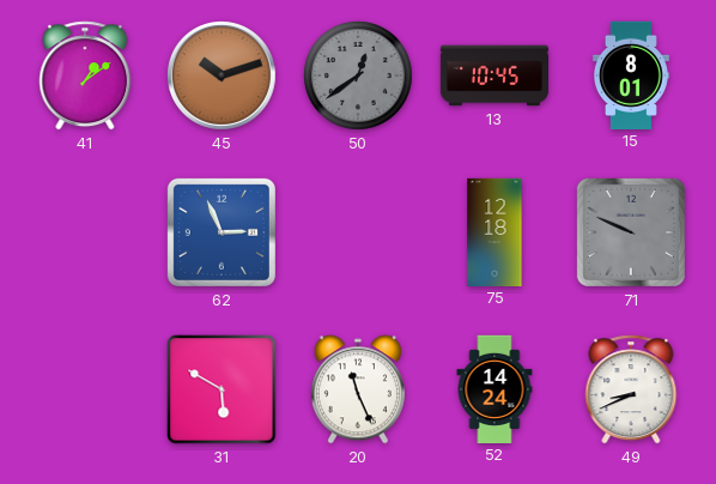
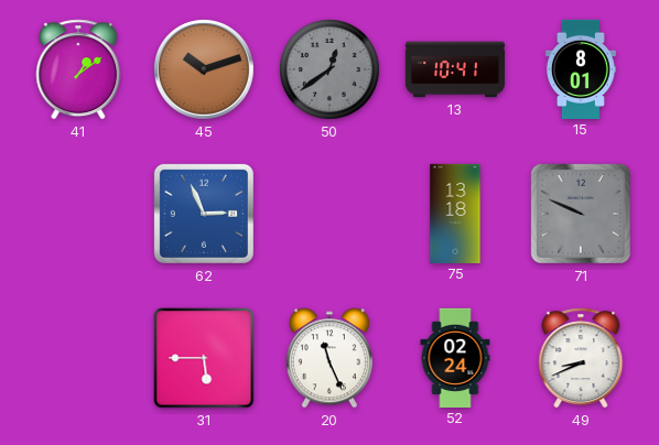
13: 10:45 -> 10:41
75: 12:18 -> 13:18
31: 5:50 -> 5:45
52: 14:24 -> 02:24
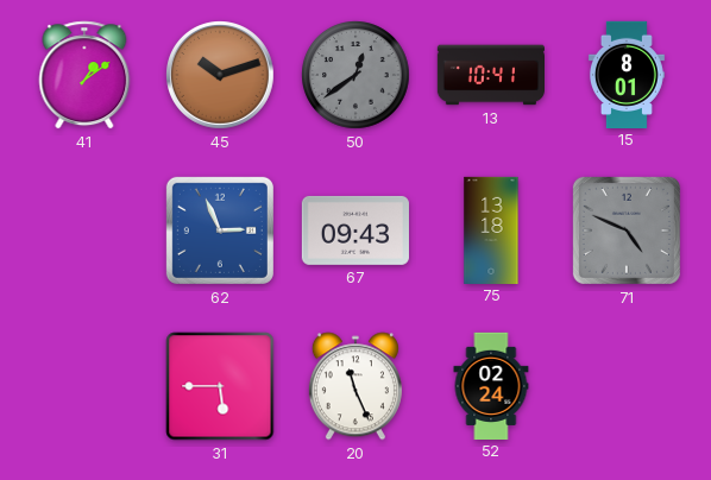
67: none -> 09:43
71: 9:49 -> 4:49
49: 8:41 -> none
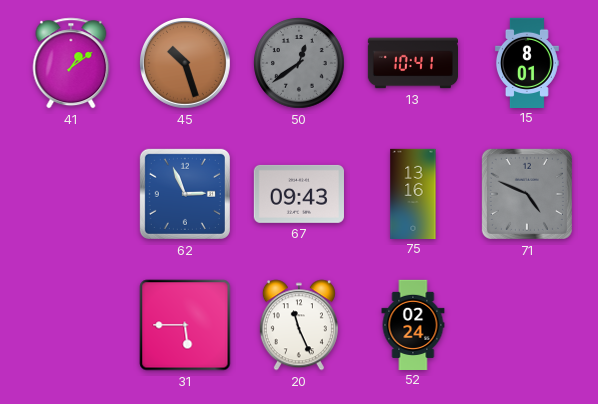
45: 10:12 -> 10:27
75: 13:18 -> 13:16
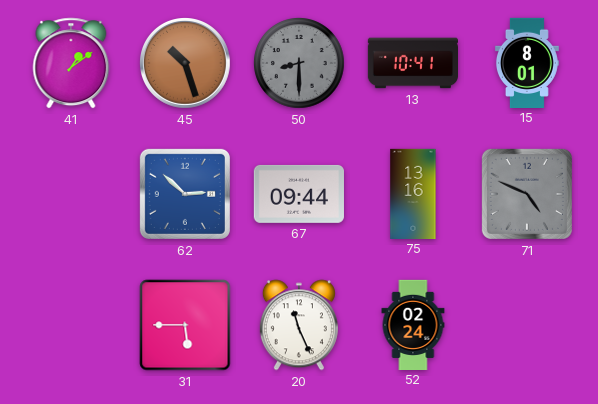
50: 12:39 -> 8:30
62: 2:56 -> 2:52
67: 09:43 -> 09:44
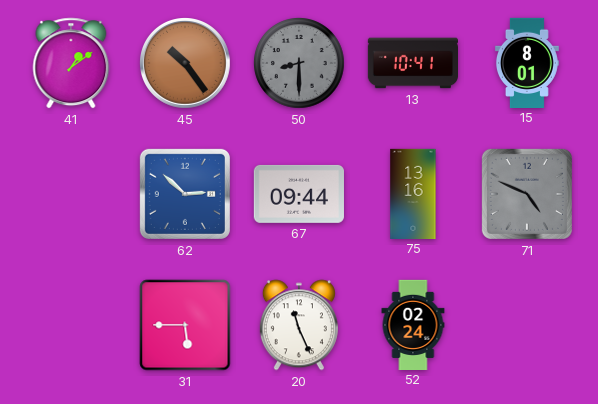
45: 10:27 -> 10:24
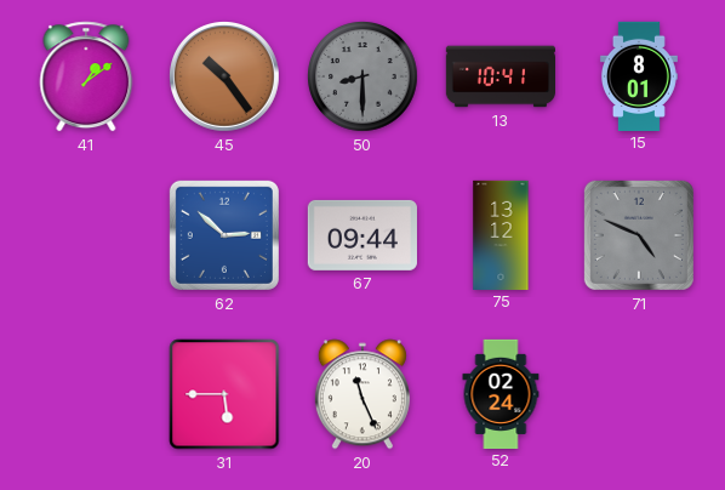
75: 13:16 -> 13:12
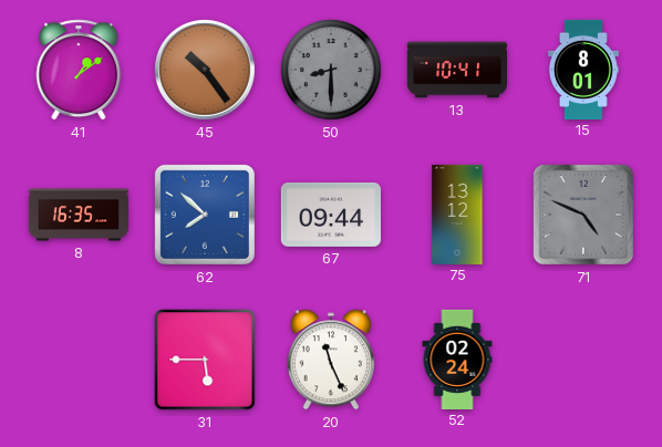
8: none -> 16:35
62: 2:52 -> 7:52
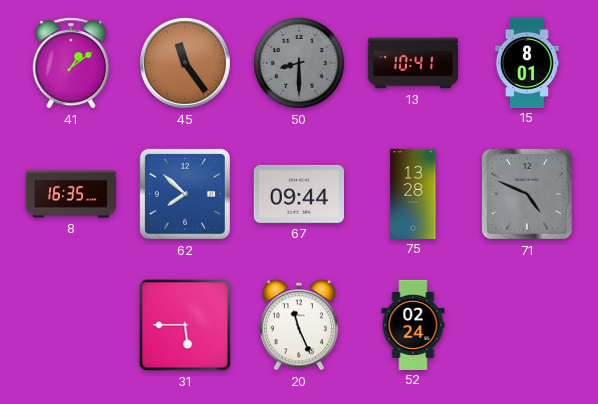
45: 10:24 -> 11:24
75: 13:12 -> 13:28
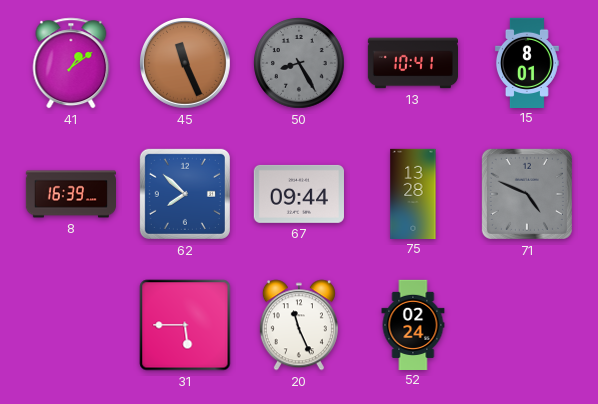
45: 11:24 -> 11:26
50: 8:30 -> 8:25
8: 16:35 -> 16:39
